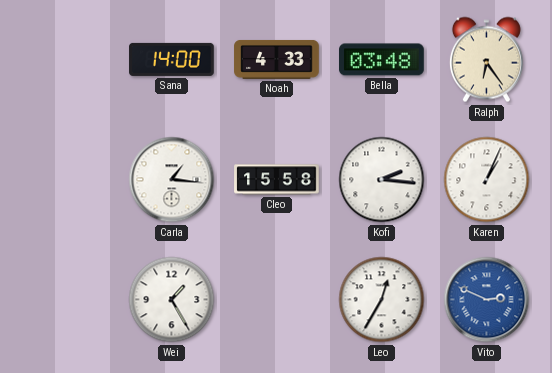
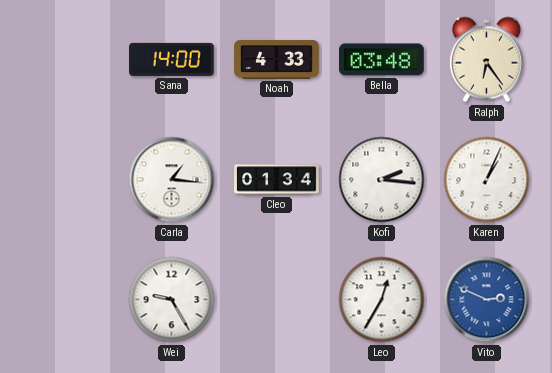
Cleo: 15:58 -> 01:34
Wei: 1:25 -> 9:25
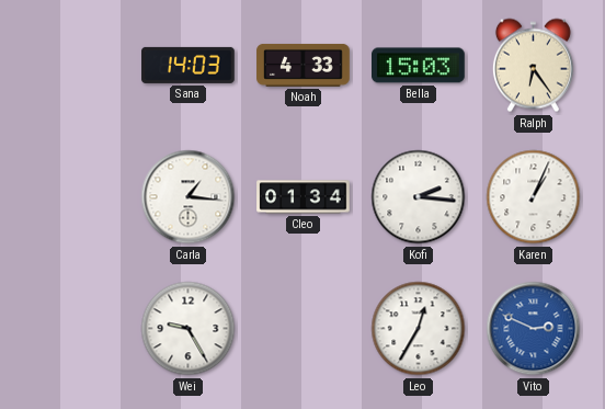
Sana: 14:00 -> 14:03
Bella: 03:48 -> 15:03
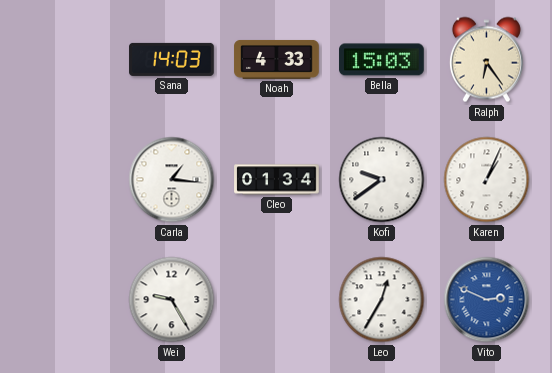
Kofi: 2:16 -> 9:39
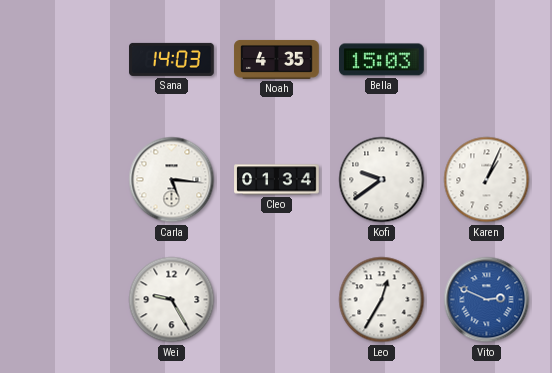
Noah: 4:33 -> 4:35
Ralph: 6:24 -> none
Carla: 1:16 -> 5:16
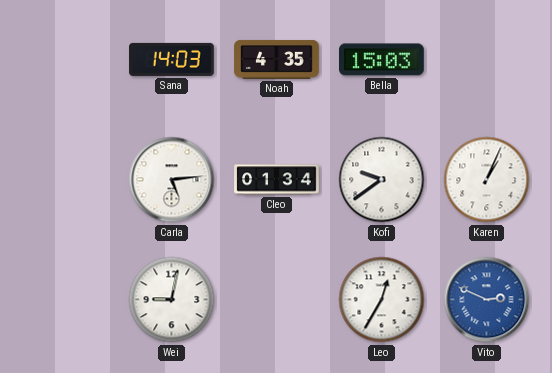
Carla: 5:16 -> 5:14
Wei: 9:25 -> 9:02
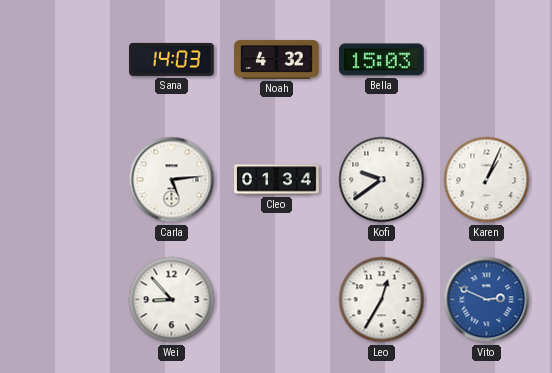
Noah: 4:35 -> 4:32
Wei: 9:02 -> 8:53
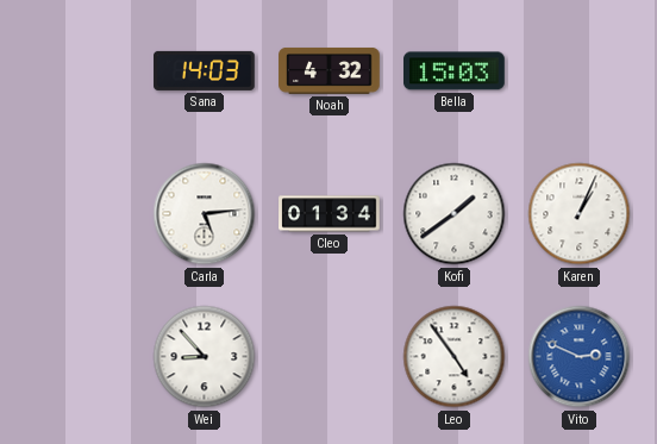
Kofi: 9:39 -> 1:39
Leo: 12:35 -> 4:54
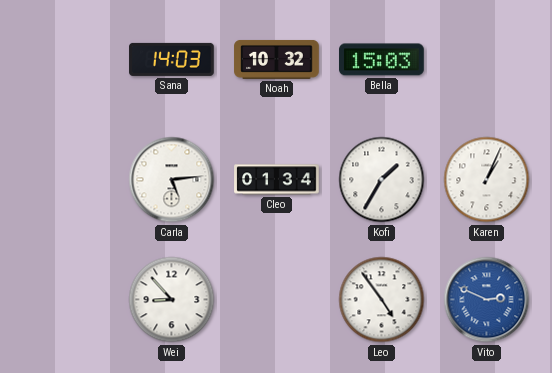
Noah: 4:32 -> 10:32
Kofi: 1:39 -> 1:35
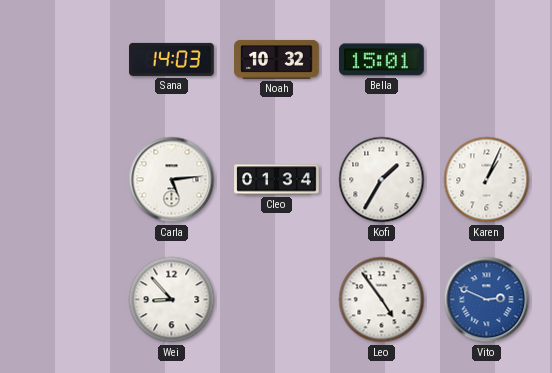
Bella: 15:03 -> 15:01
